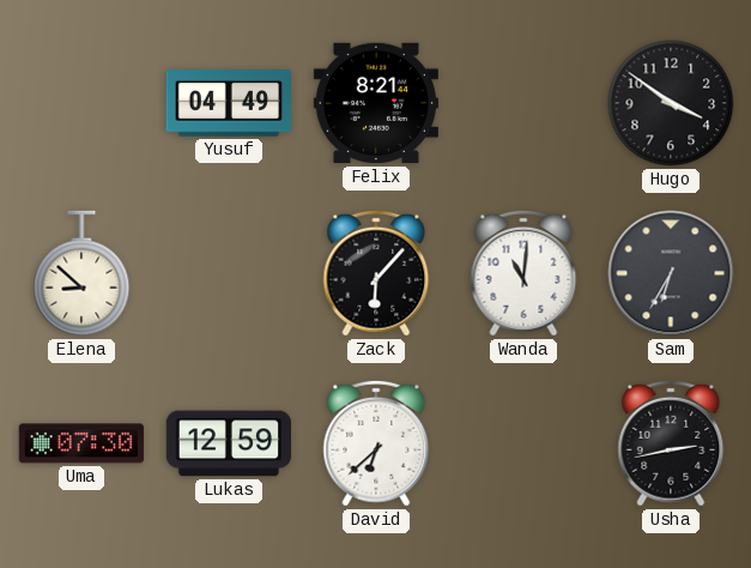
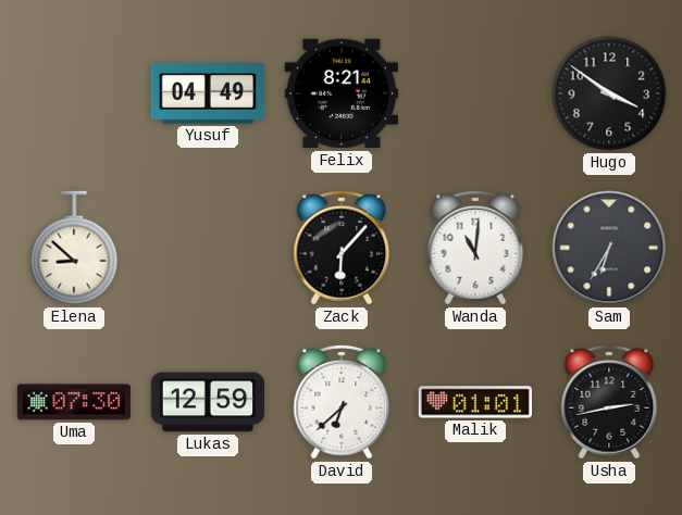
Malik: none -> 01:01
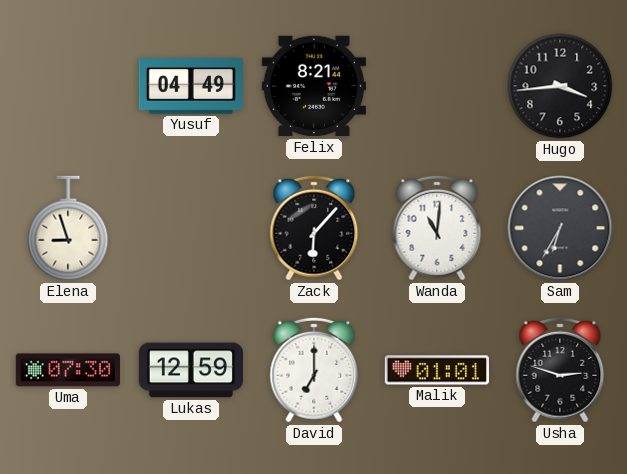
Hugo: 3:51 -> 3:44
Elena: 8:52 -> 8:57
David: 6:38 -> 7:00
Usha: 2:43 -> 2:48
